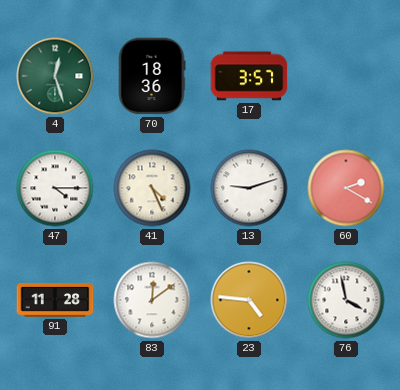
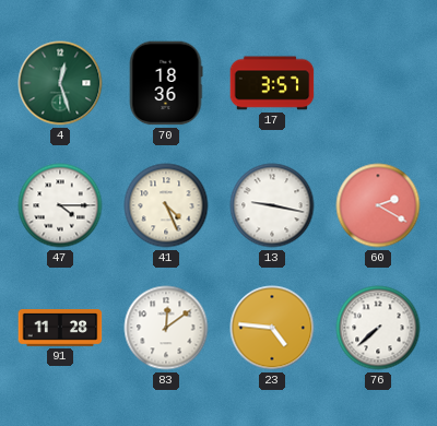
13: 9:12 -> 9:17
76: 3:58 -> 7:38
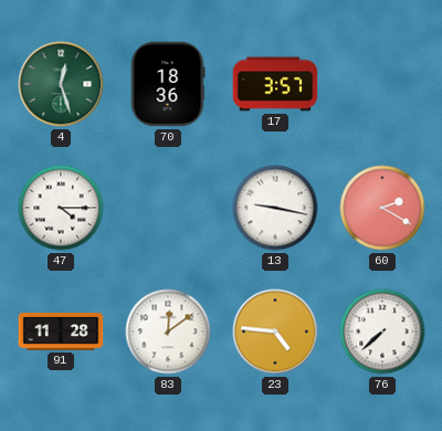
41: 4:26 -> none
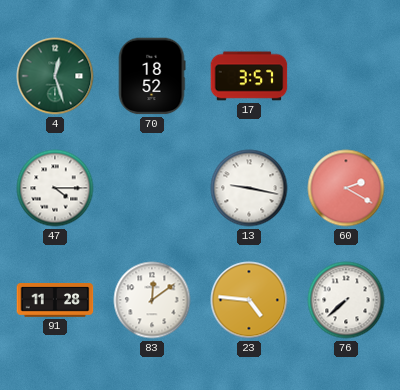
70: 18:36 -> 18:52
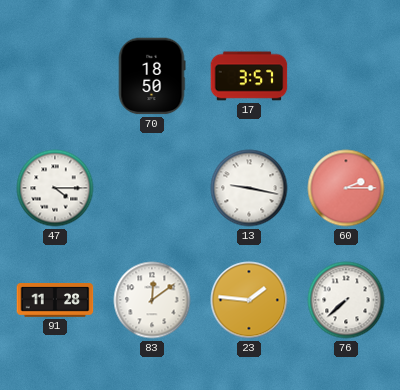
4: 12:27 -> none
70: 18:52 -> 18:50
60: 2:20 -> 2:15
23: 4:46 -> 1:46
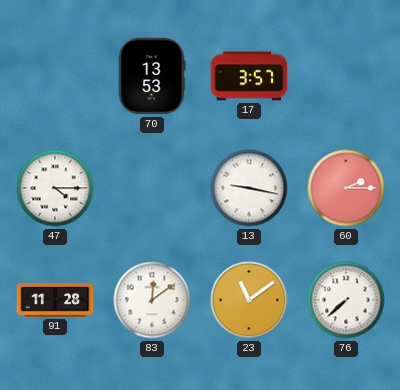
70: 18:50 -> 13:53
23: 1:46 -> 11:09
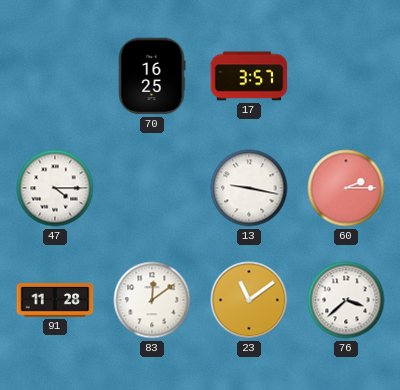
70: 13:53 -> 16:25
76: 7:38 -> 3:38
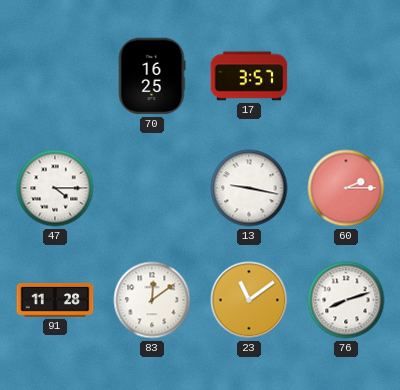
76: 3:38 -> 8:12
